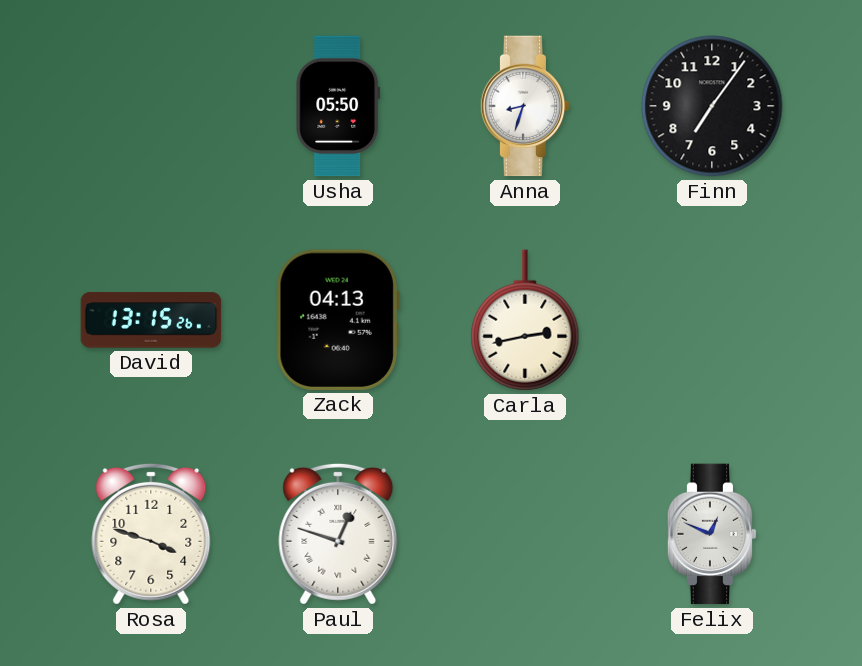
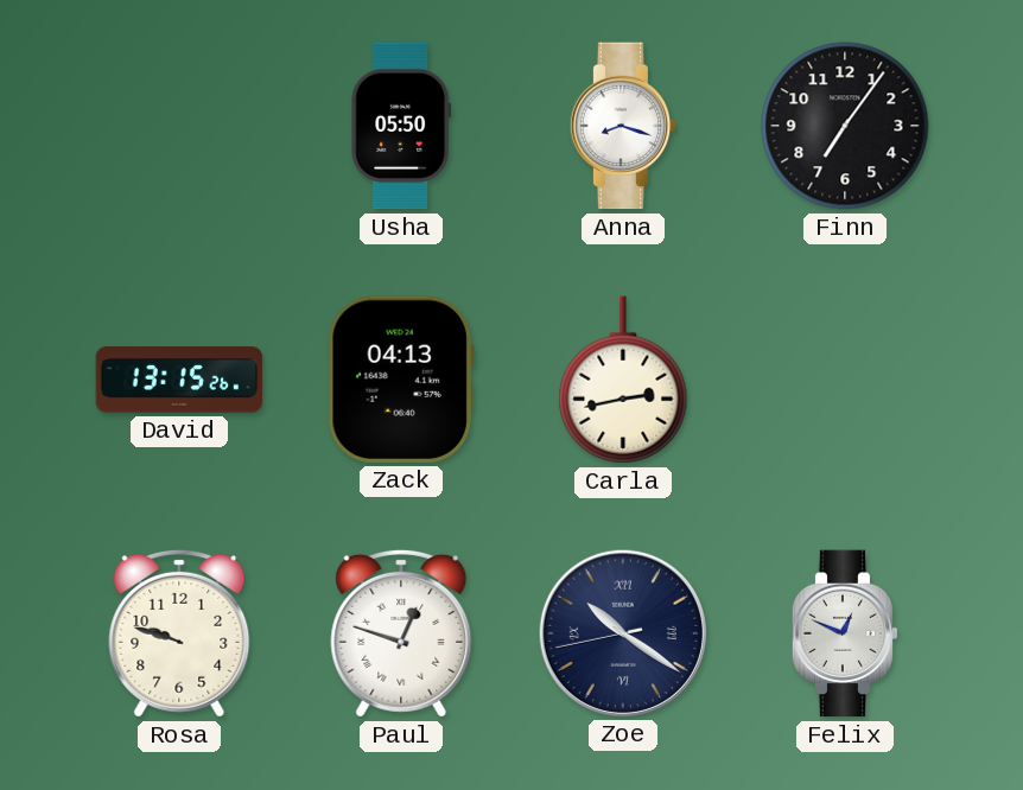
Anna: 8:33 -> 8:18
Rosa: 3:48 -> 9:48
Zoe: none -> 10:20
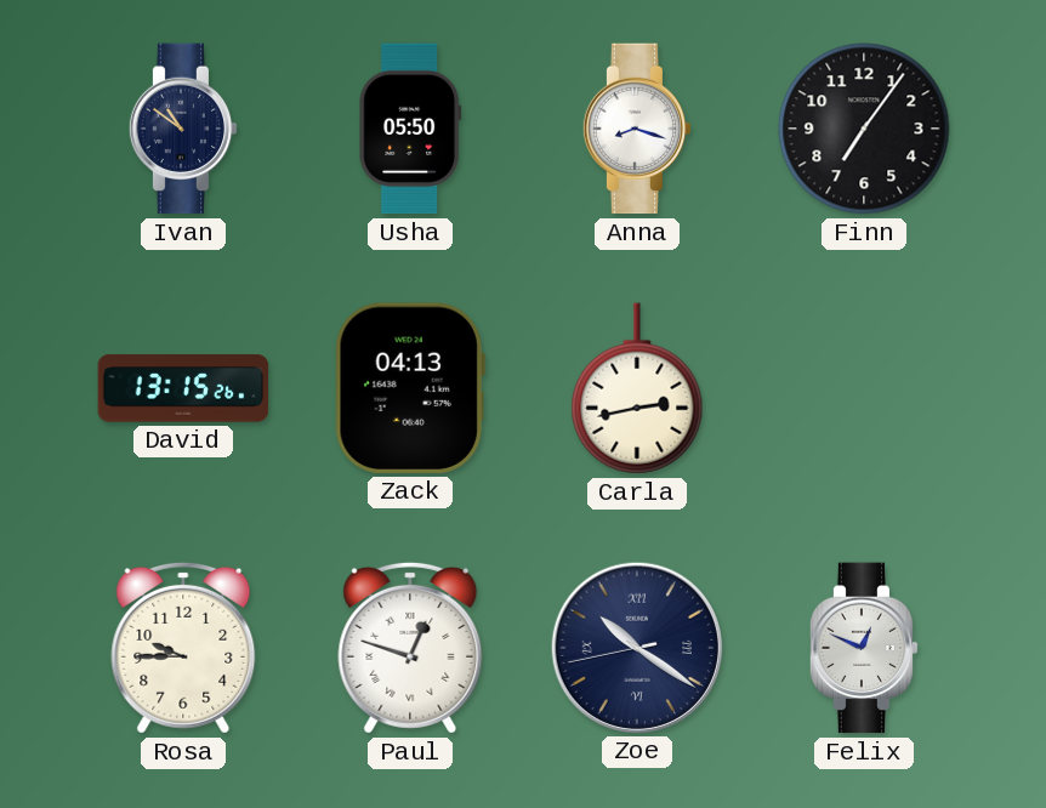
Ivan: none -> 10:51
Rosa: 9:48 -> 9:45
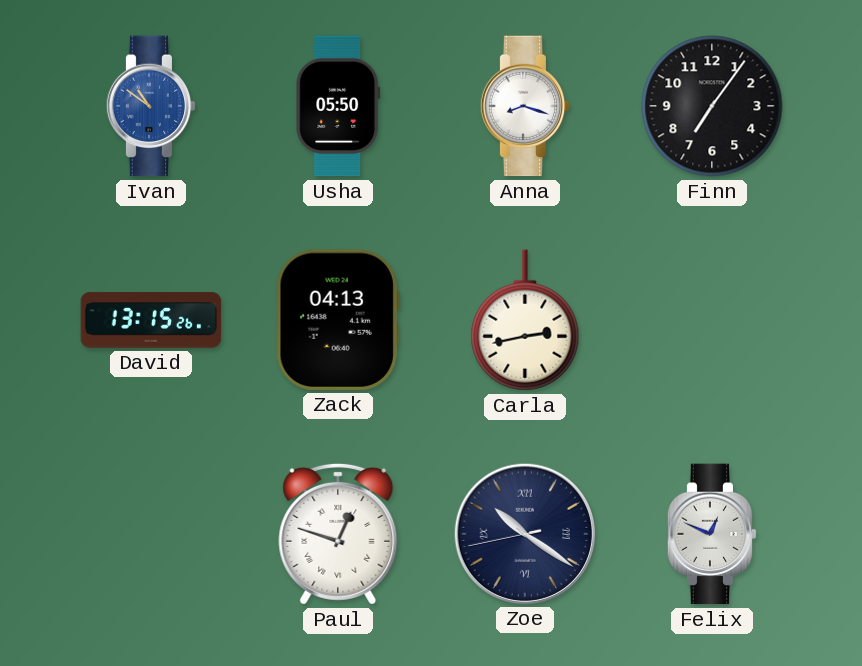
Ivan dial: navy -> blue
Rosa: 9:45 -> none
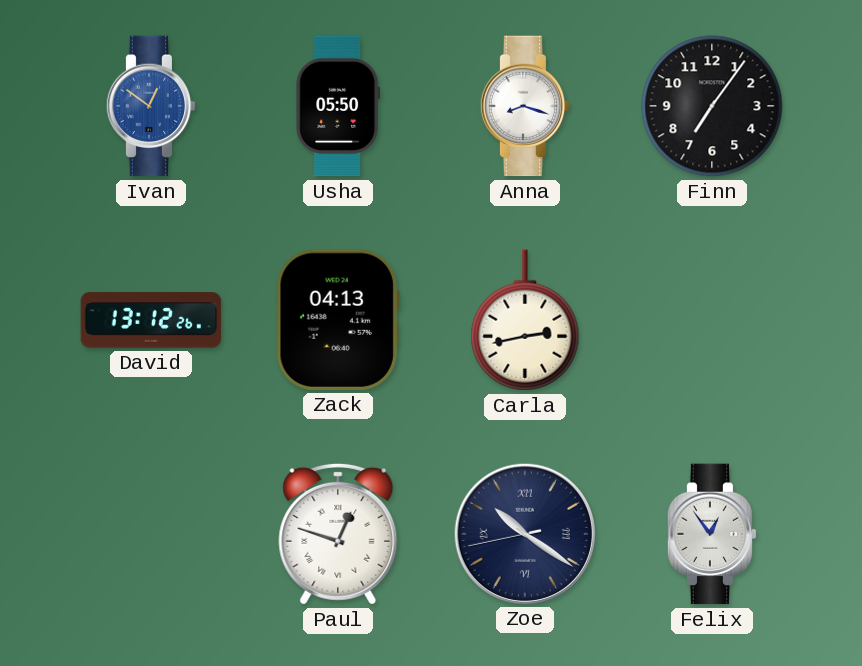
Ivan: 10:51 -> 12:51
David: 13:15 -> 13:12
Felix: 12:49 -> 12:54
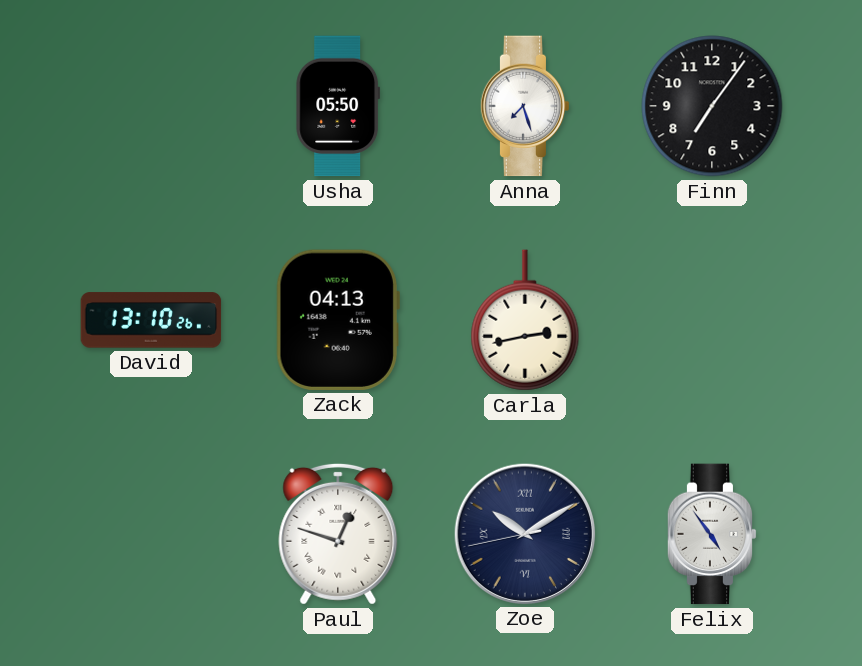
Ivan: 12:51 -> none
Anna: 8:18 -> 7:27
David: 13:12 -> 13:10
Zoe: 10:20 -> 10:09
Felix: 12:54 -> 4:54
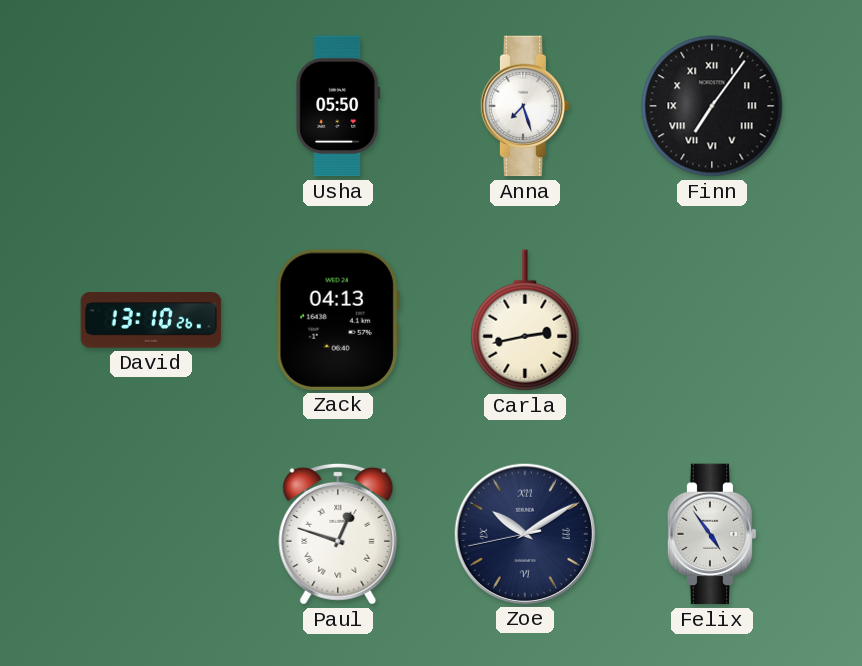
Finn numerals: Arabic -> Roman
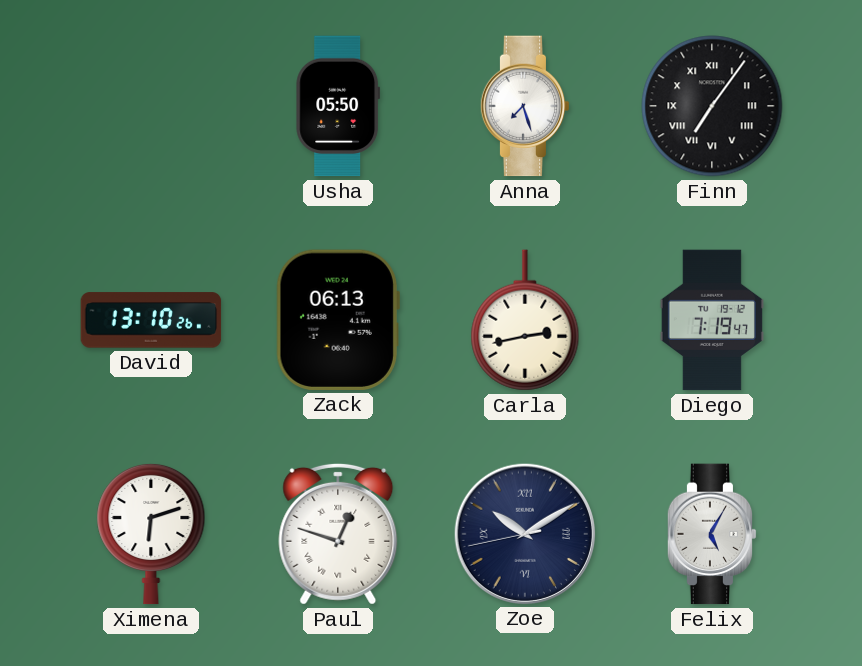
Zack: 04:13 -> 06:13
Diego: none -> 7:19
Ximena: none -> 6:12
Felix: 4:54 -> 5:05
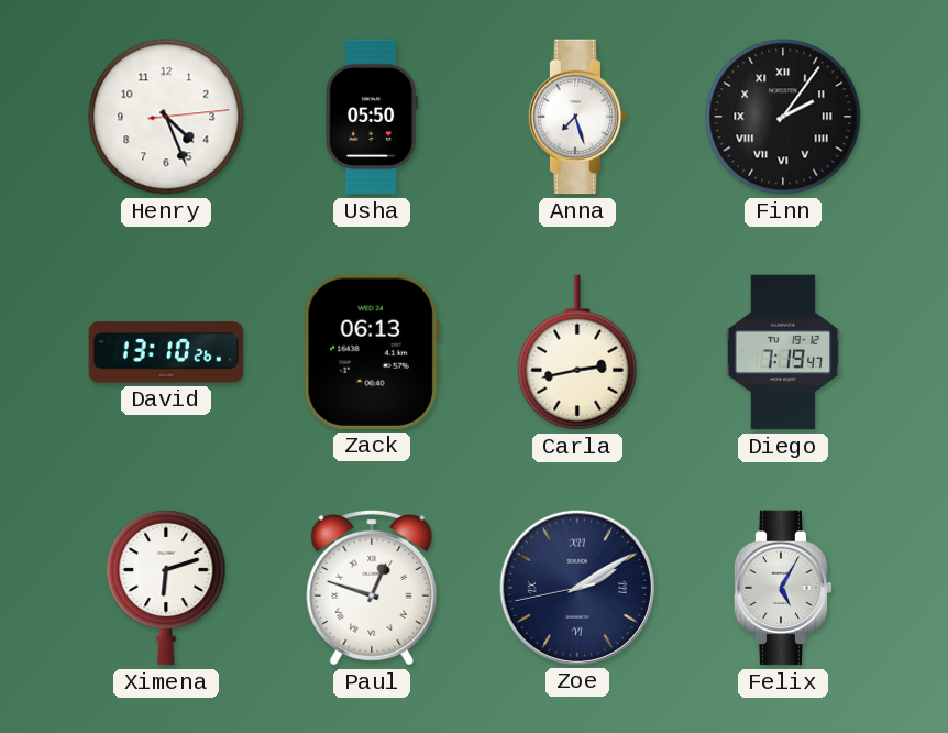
Henry: none -> 4:26
Finn: 7:06 -> 2:06
Zoe: 10:09 -> 2:09
